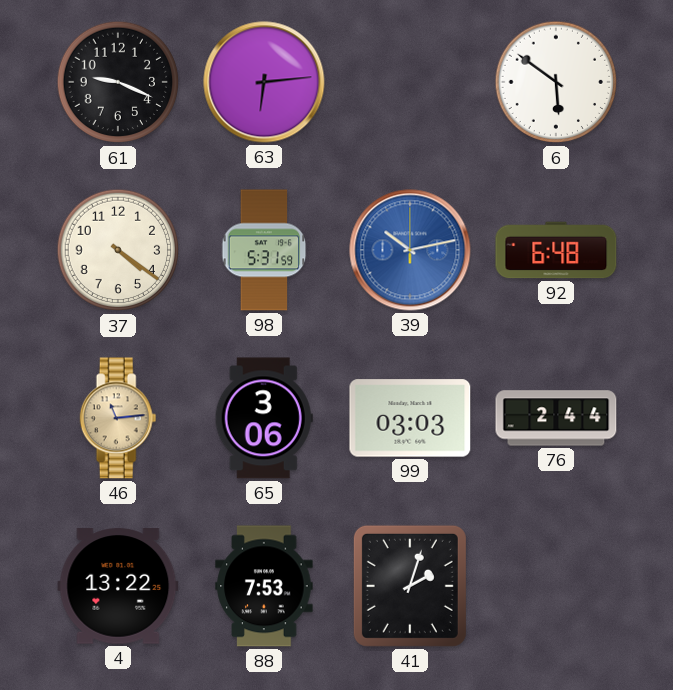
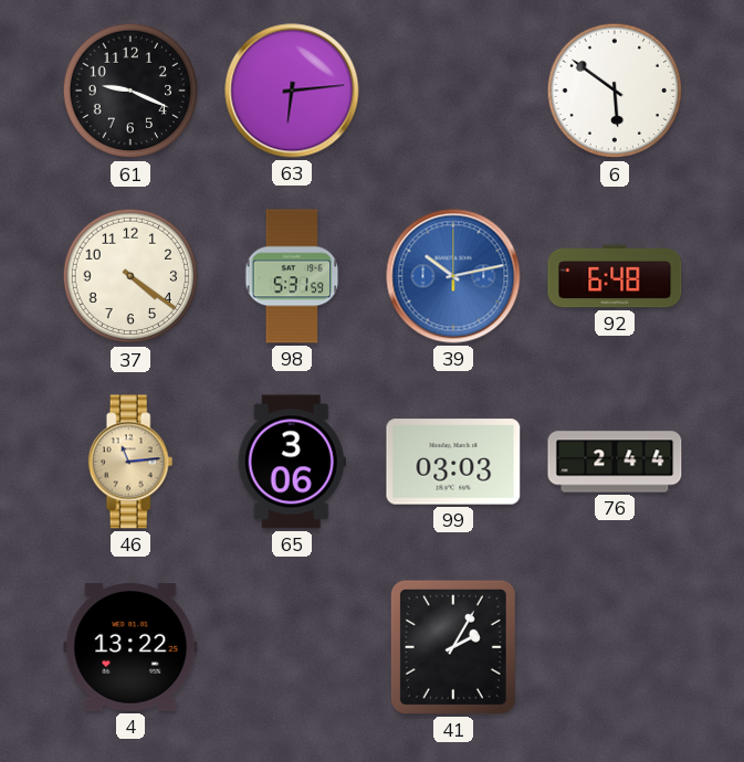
88: 7:53 -> none
41: 2:03 -> 2:05
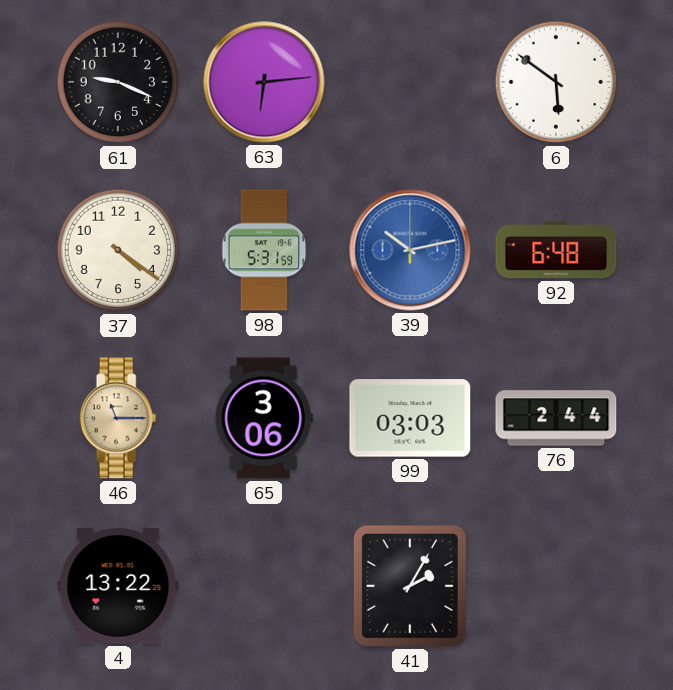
46: 11:14 -> 11:15
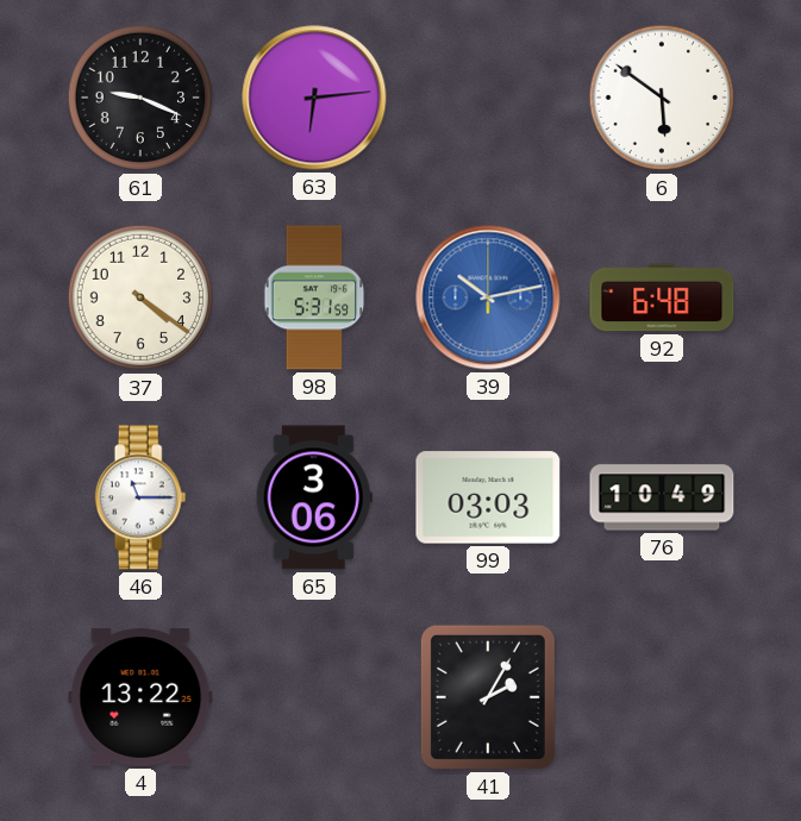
46 dial: champagne -> white
76: 2:44 -> 10:49
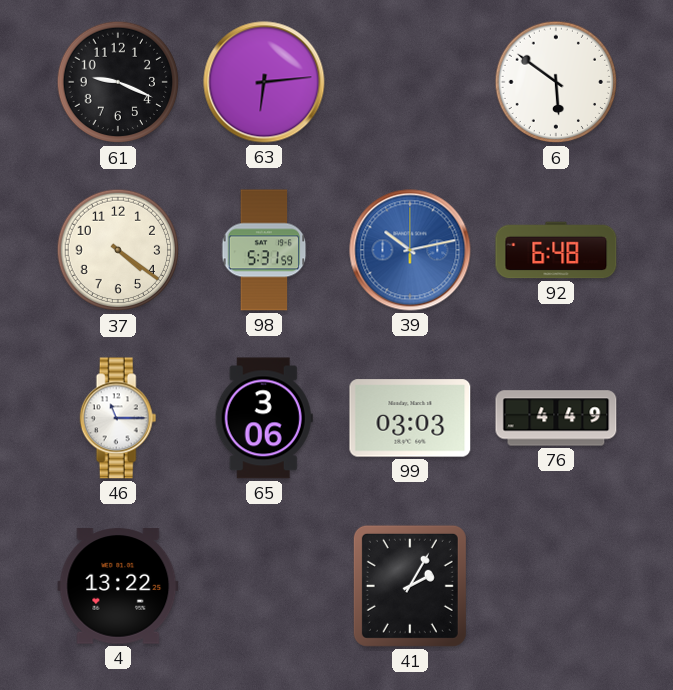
76: 10:49 -> 4:49
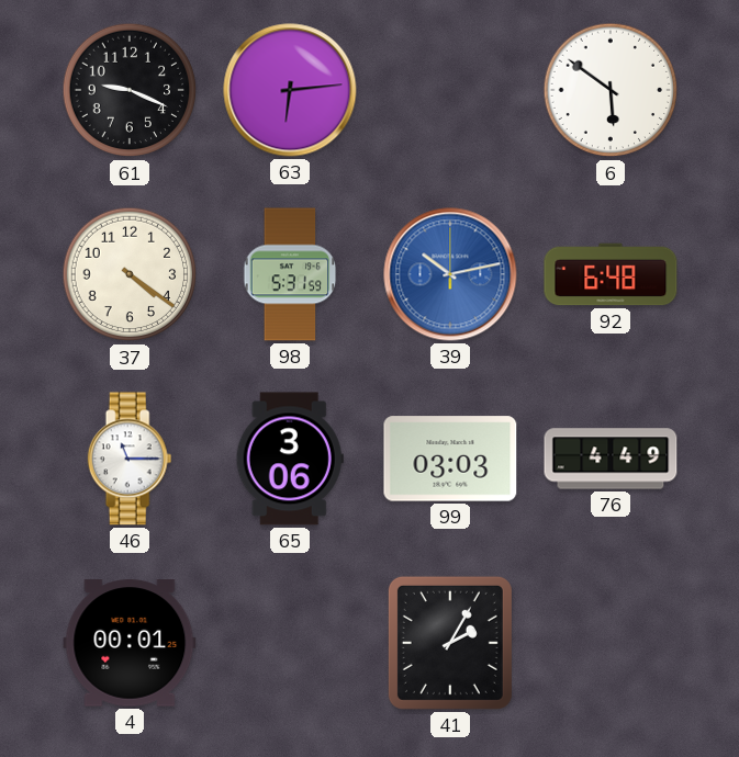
4: 13:22 -> 00:01
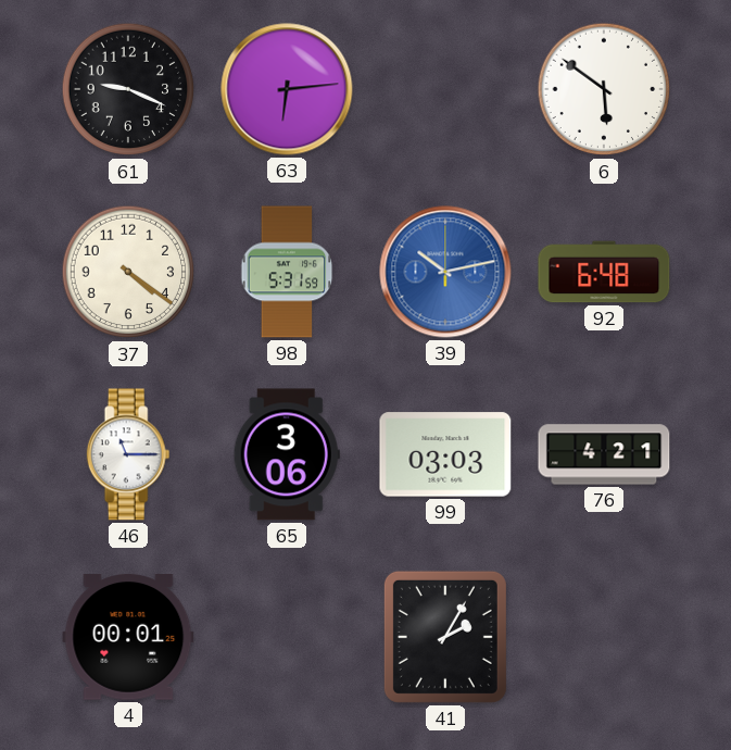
76: 4:49 -> 4:21
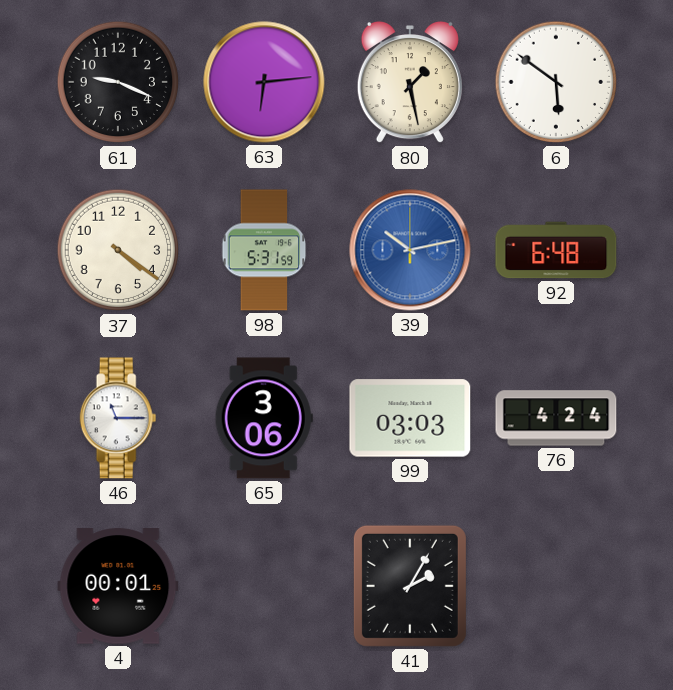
80: none -> 1:28
76: 4:21 -> 4:24
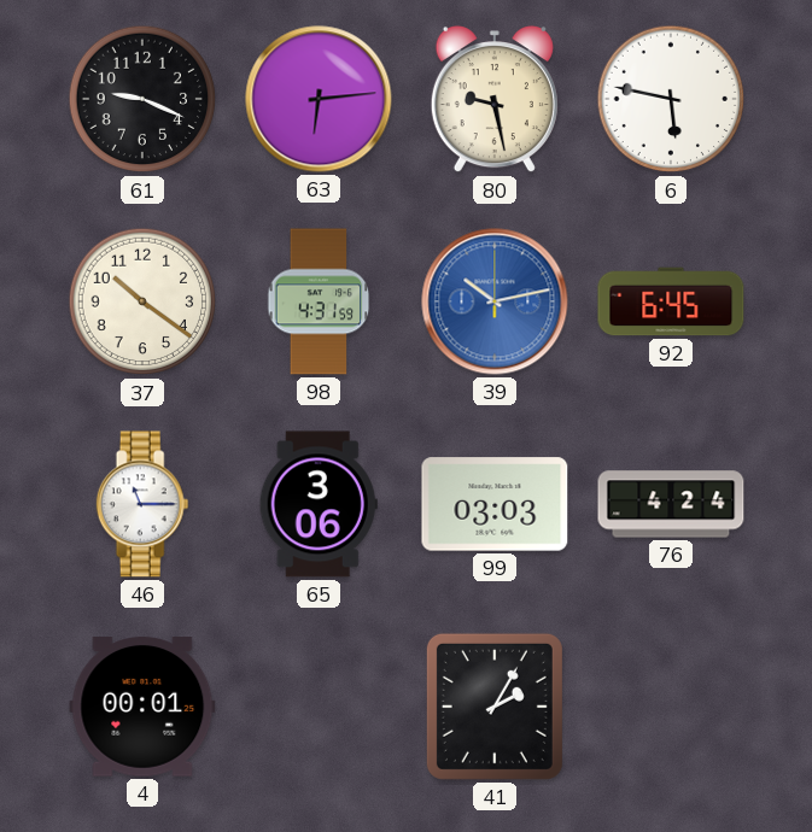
80: 1:28 -> 9:28
6: 5:51 -> 5:47
37: 4:21 -> 10:21
98: 5:31 -> 4:31
92: 6:48 -> 6:45
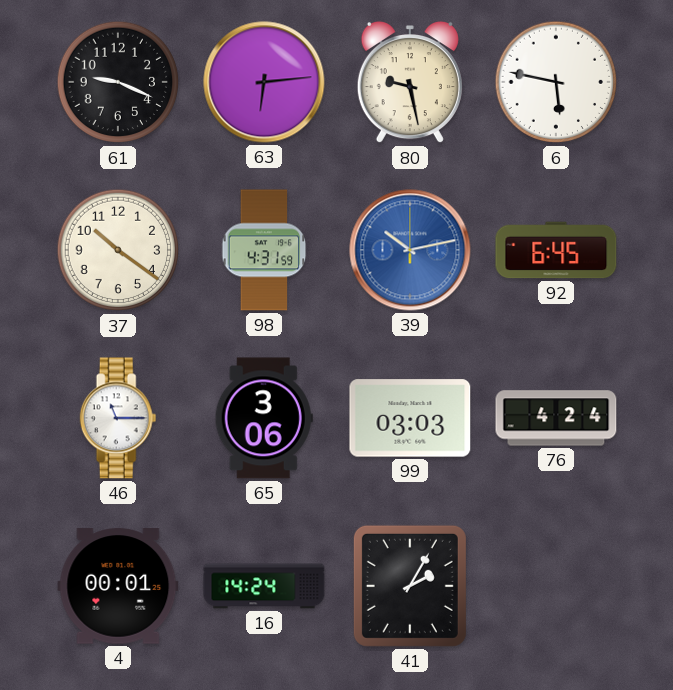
16: none -> 14:24
